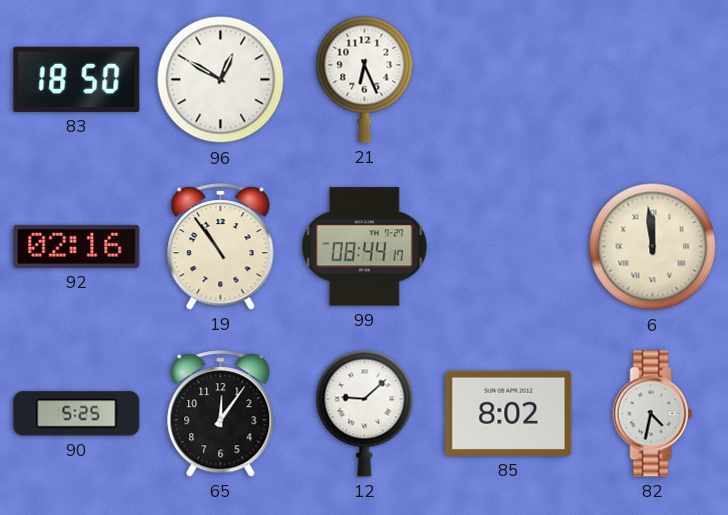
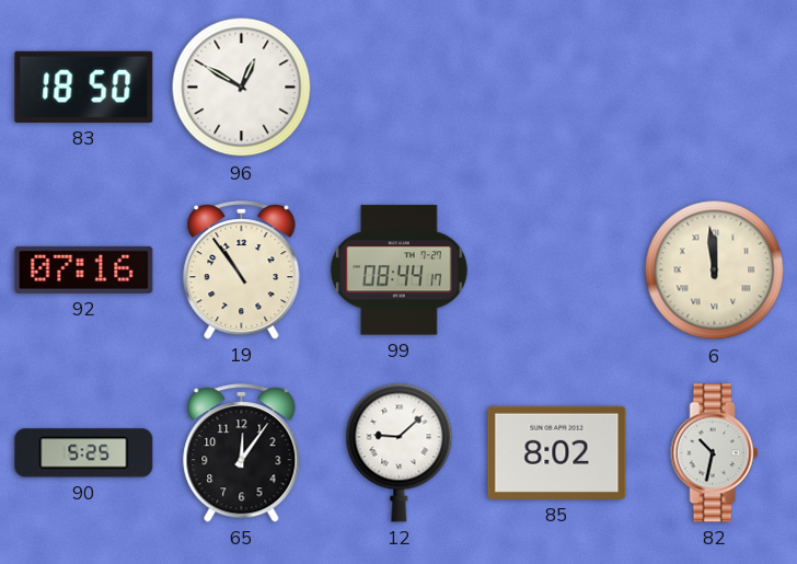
21: 6:26 -> none
92: 02:16 -> 07:16
82: 4:32 -> 10:32
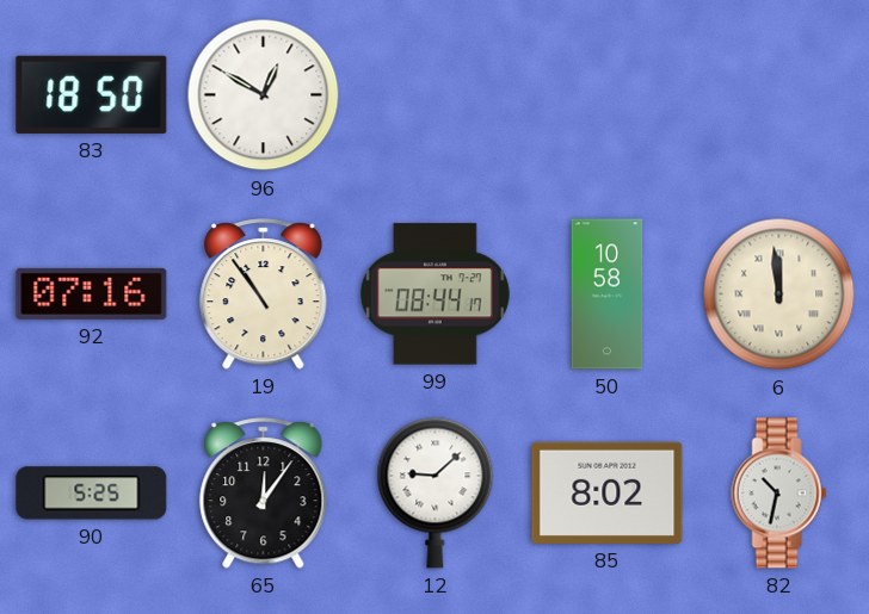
50: none -> 10:58
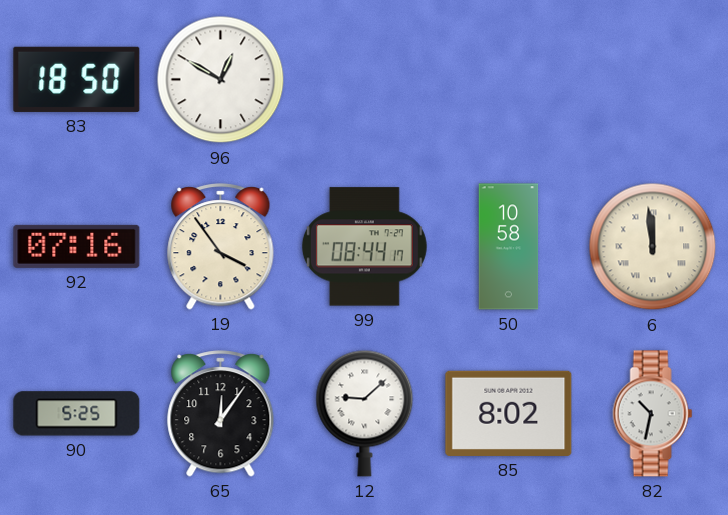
19: 10:54 -> 3:54
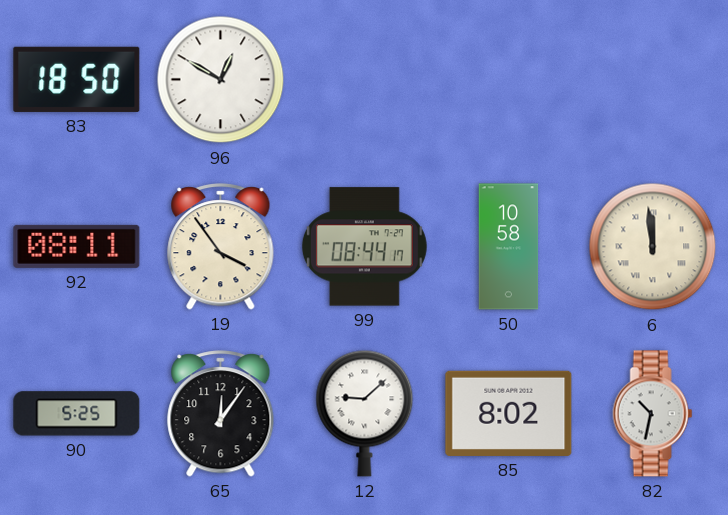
92: 07:16 -> 08:11
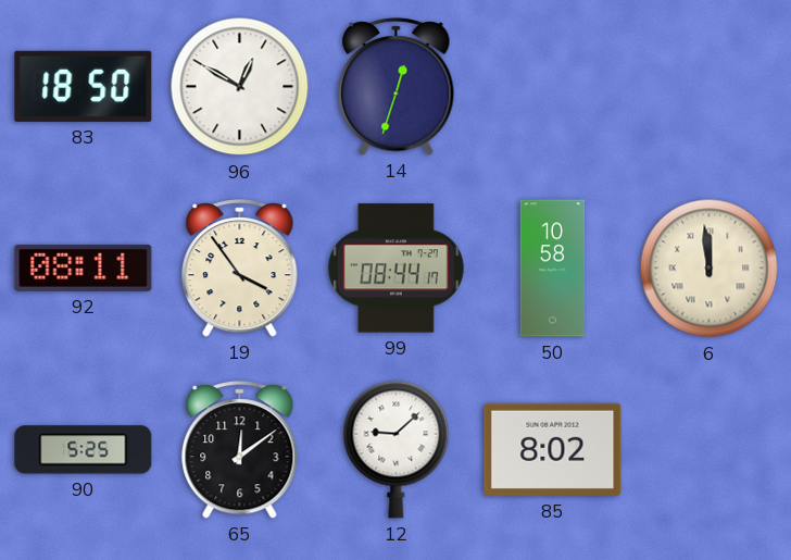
14: none -> 12:33
65: 12:06 -> 12:09
82: 10:32 -> none
